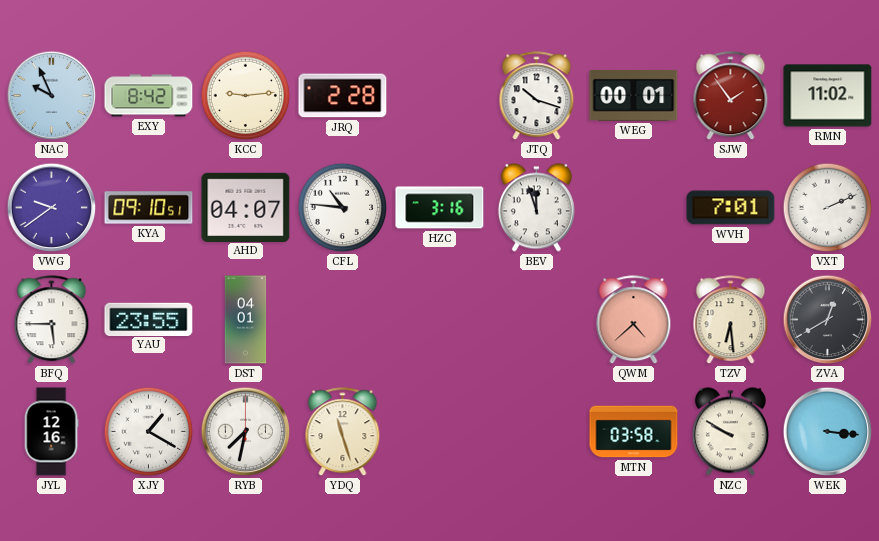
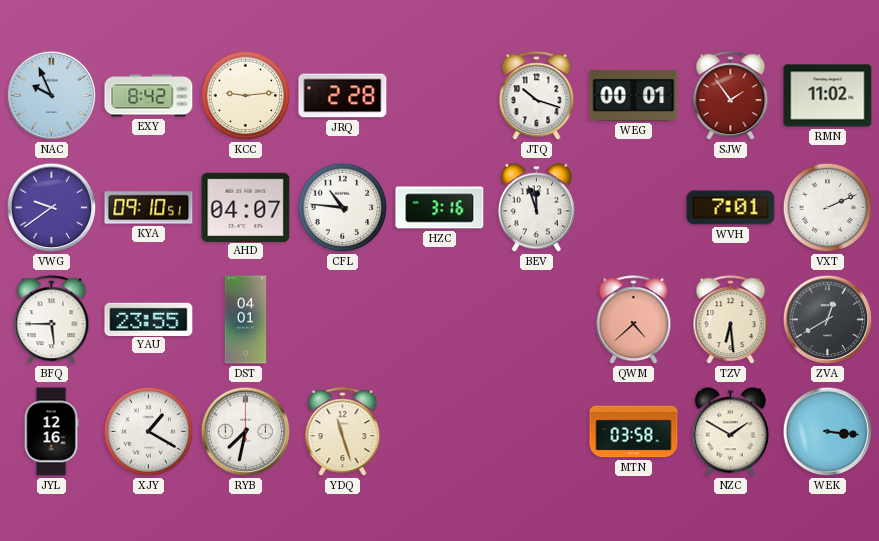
NZC: 9:50 -> 1:50
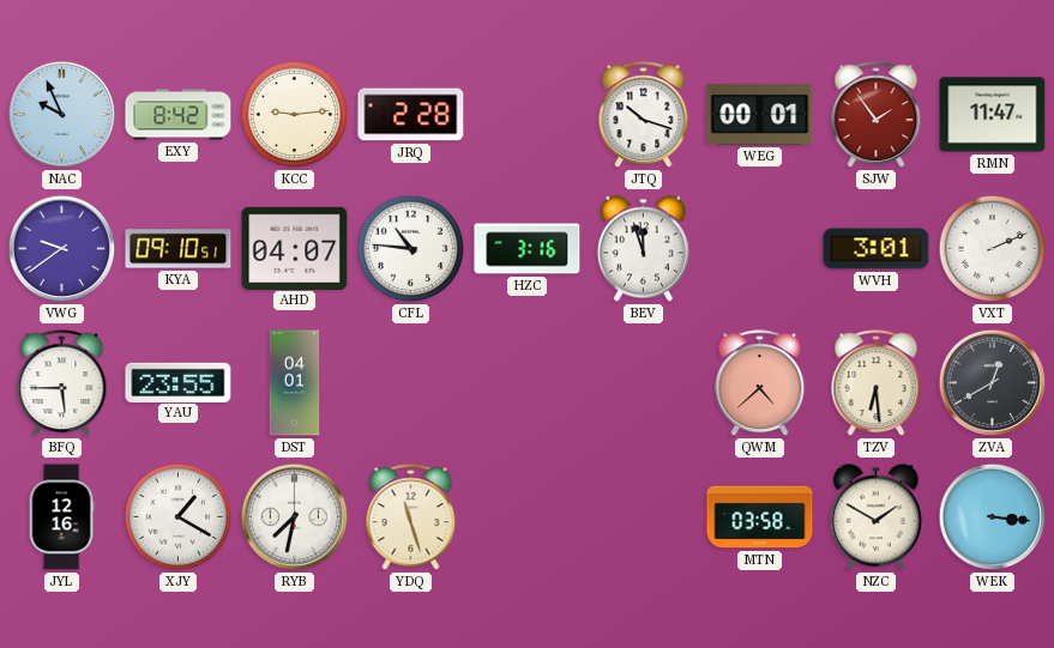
RMN: 11:02 -> 11:47
WVH: 7:01 -> 3:01
